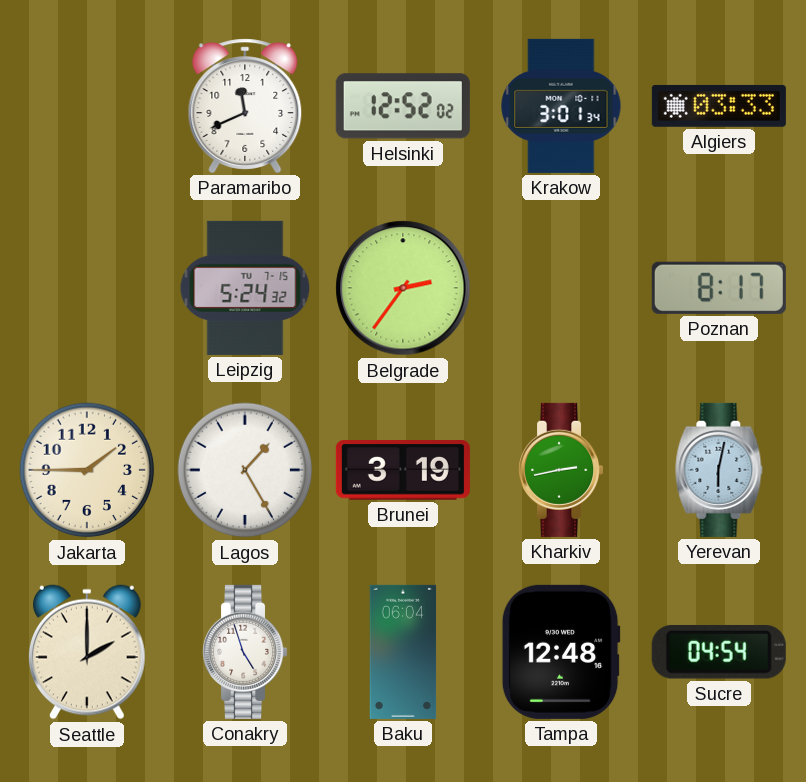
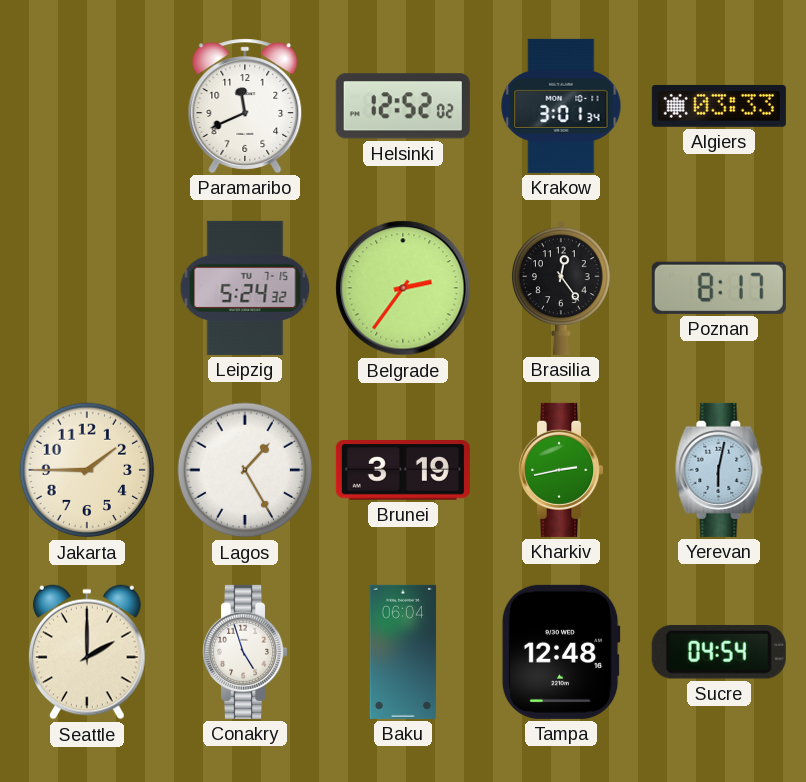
Brasilia: none -> 12:24
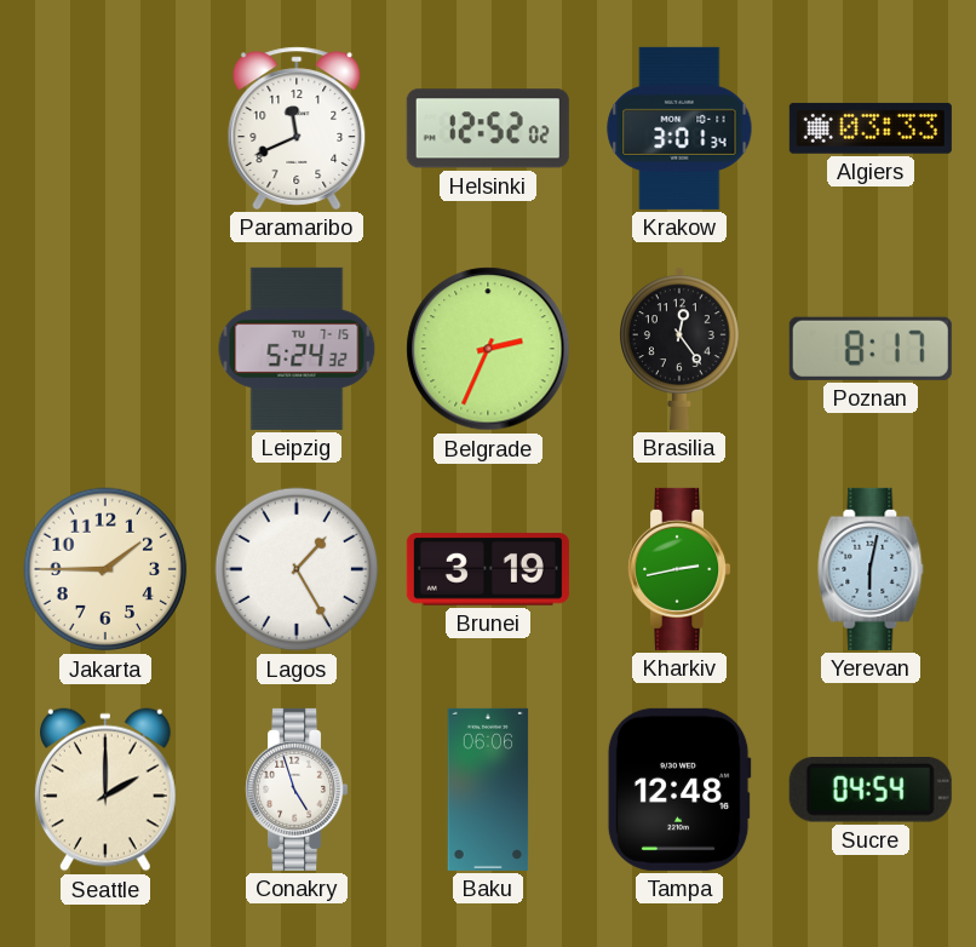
Belgrade: 2:36 -> 2:34
Baku: 06:04 -> 06:06
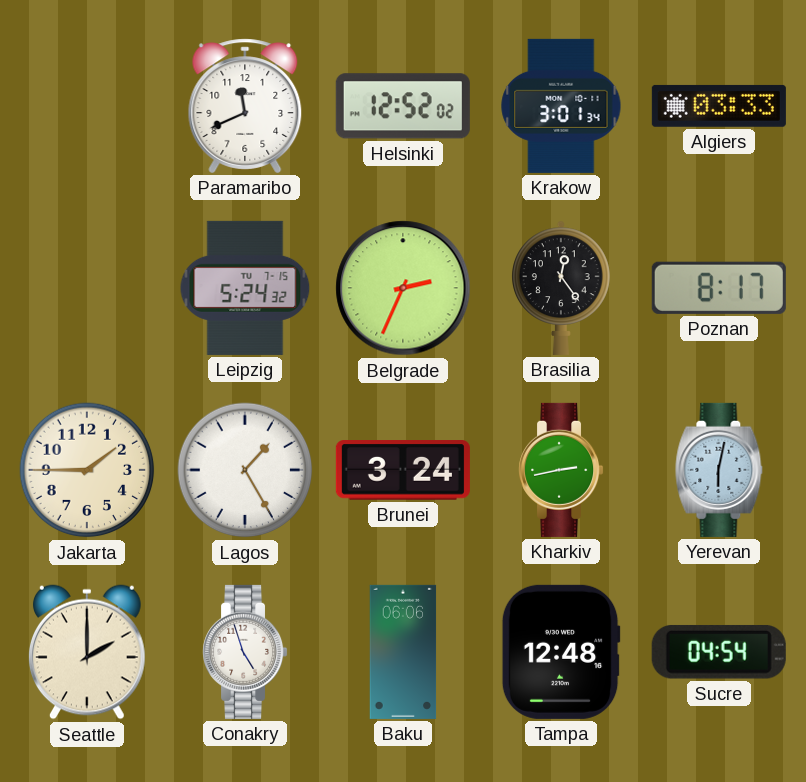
Brunei: 3:19 -> 3:24
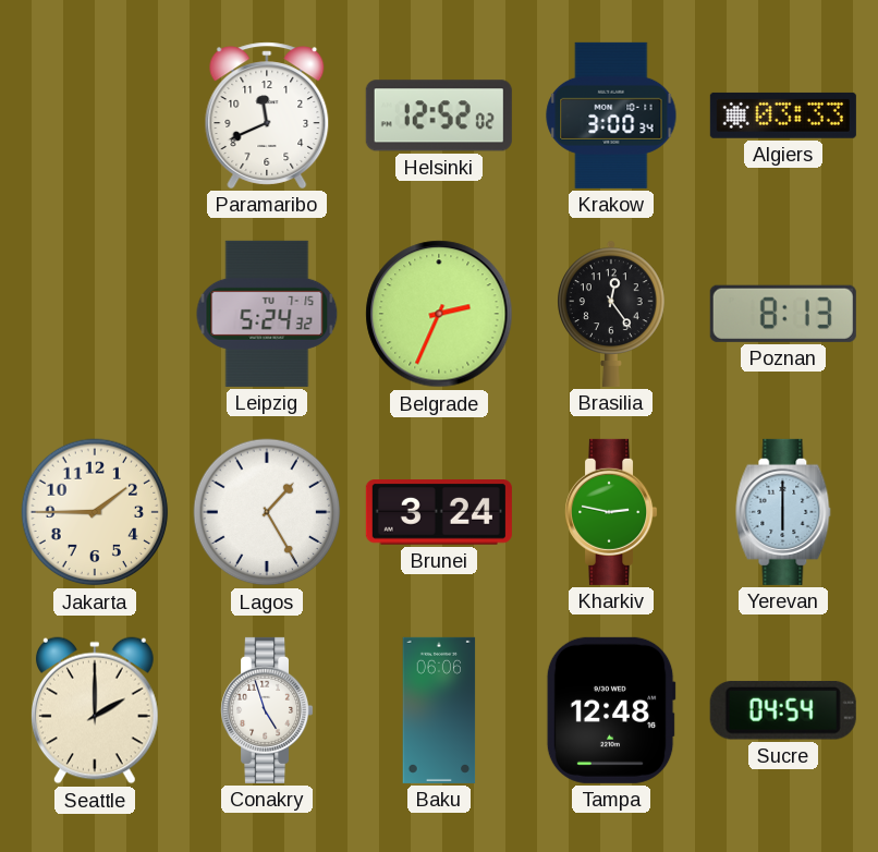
Krakow: 3:01 -> 3:00
Poznan: 8:17 -> 8:13
Kharkiv: 2:43 -> 2:47
Yerevan: 6:02 -> 6:00
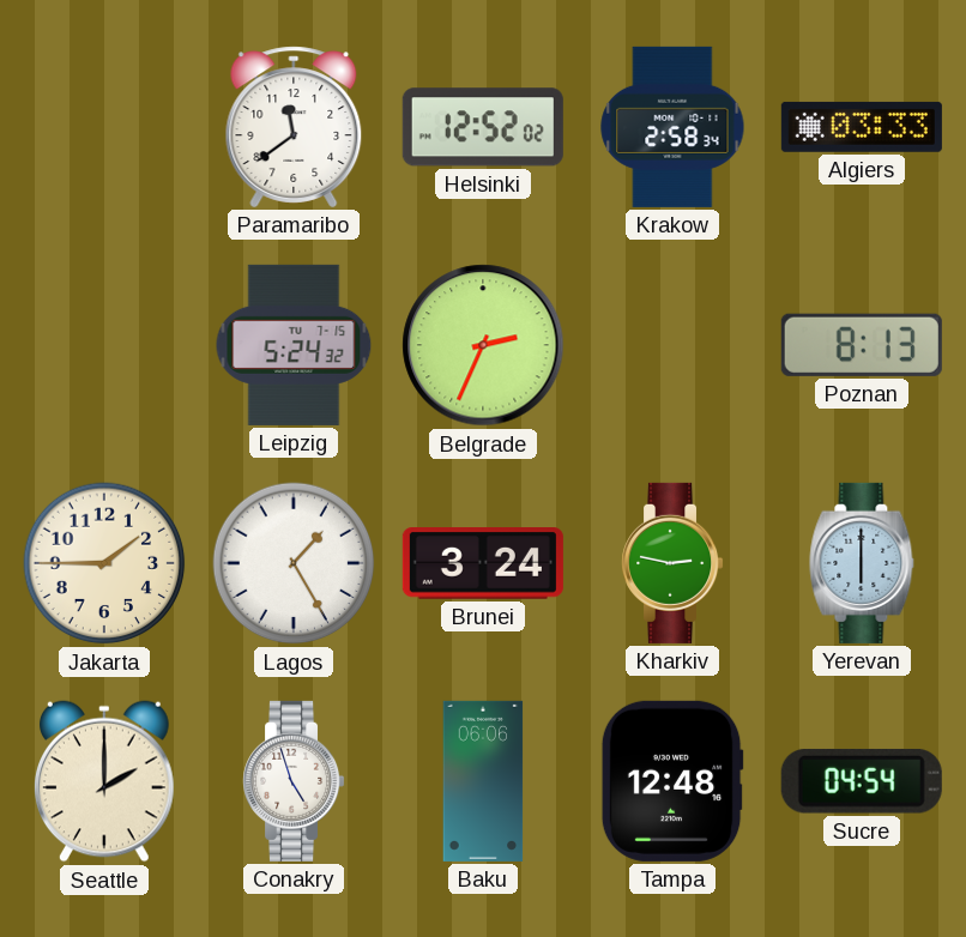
Paramaribo: 11:41 -> 11:39
Krakow: 3:00 -> 2:58
Brasilia: 12:24 -> none
